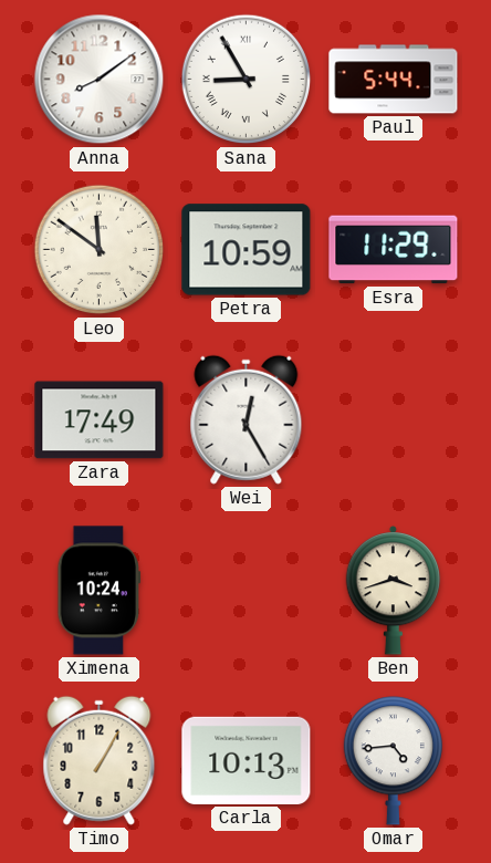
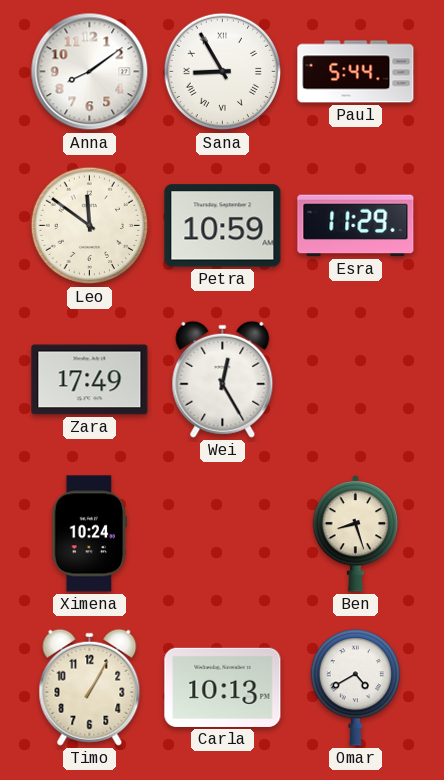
Ben: 3:42 -> 8:27
Omar: 4:44 -> 4:40
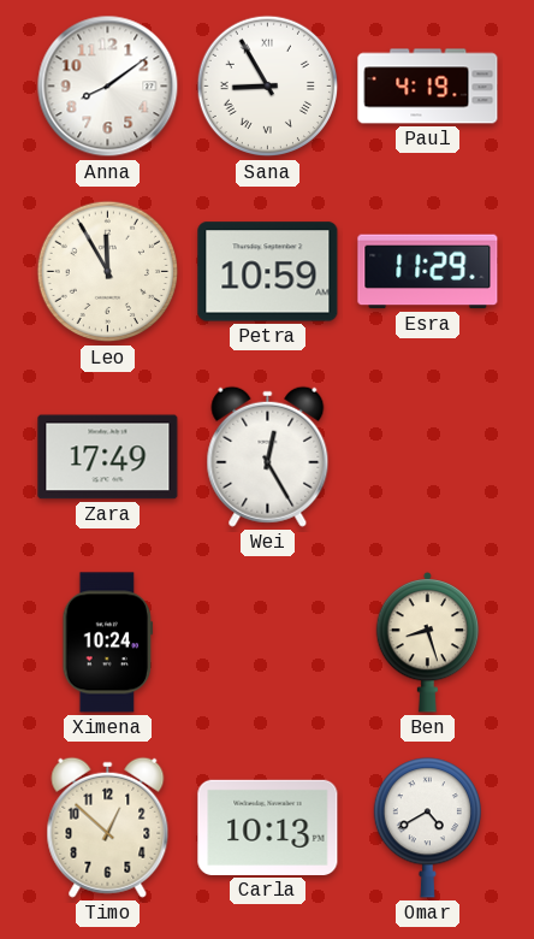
Paul: 5:44 -> 4:19
Leo: 11:51 -> 11:55
Timo: 1:05 -> 12:52
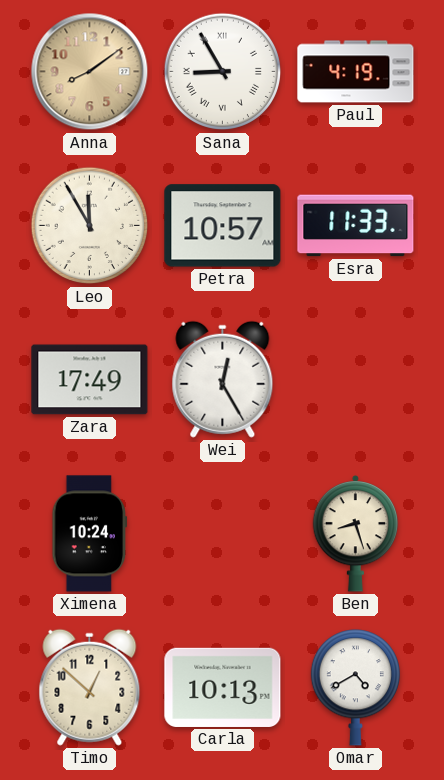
Anna dial: white -> champagne
Petra: 10:59 -> 10:57
Esra: 11:29 -> 11:33
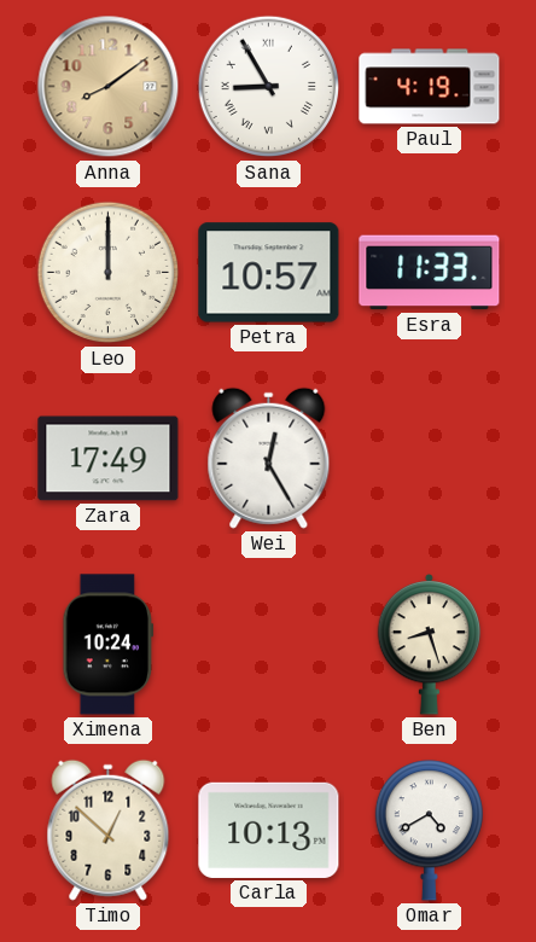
Leo: 11:55 -> 12:00
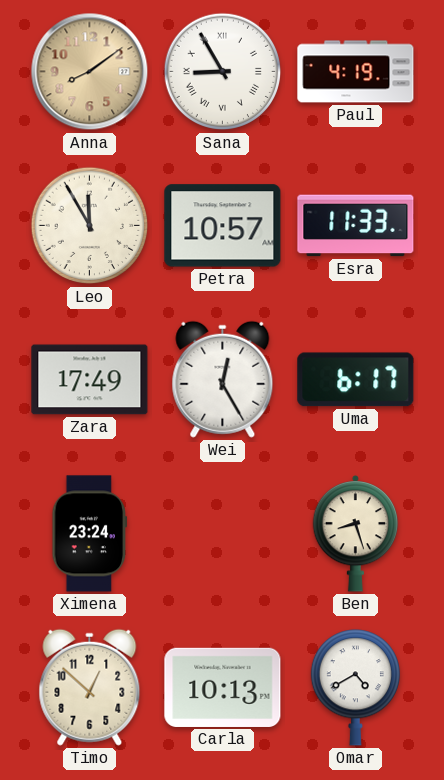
Leo: 12:00 -> 11:55
Uma: none -> 6:17
Ximena: 10:24 -> 23:24
